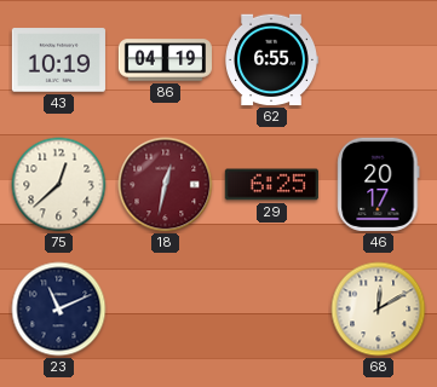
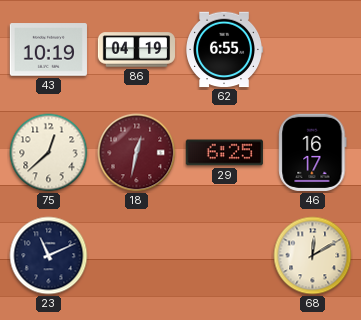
46: 20:17 -> 16:17
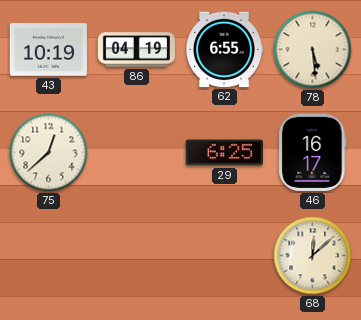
78: none -> 5:29
18: 12:32 -> none
23: 11:11 -> none
68: 12:10 -> 12:08
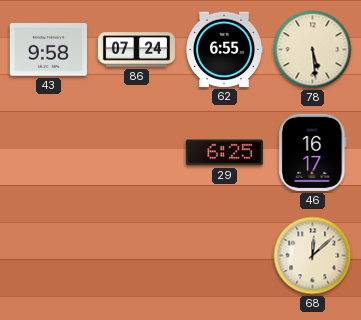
43: 10:19 -> 9:58
86: 04:19 -> 07:24
75: 12:38 -> none
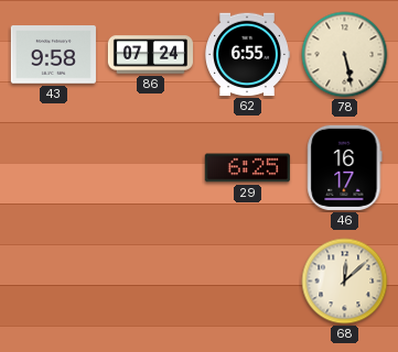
78: 5:29 -> 5:28
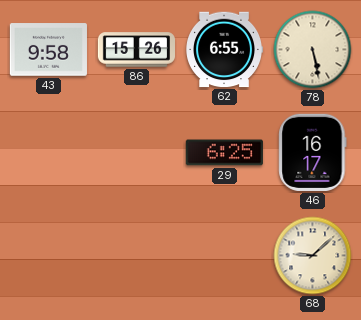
86: 07:24 -> 15:26
68: 12:08 -> 9:08
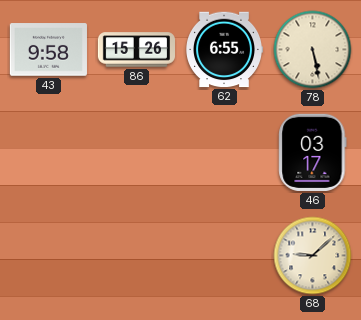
29: 6:25 -> none
46: 16:17 -> 03:17
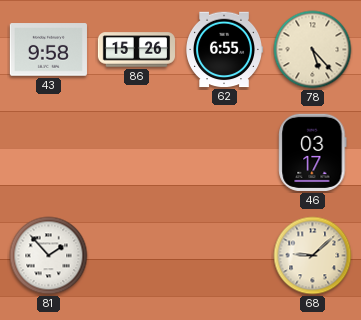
78: 5:28 -> 5:23
81: none -> 1:53
